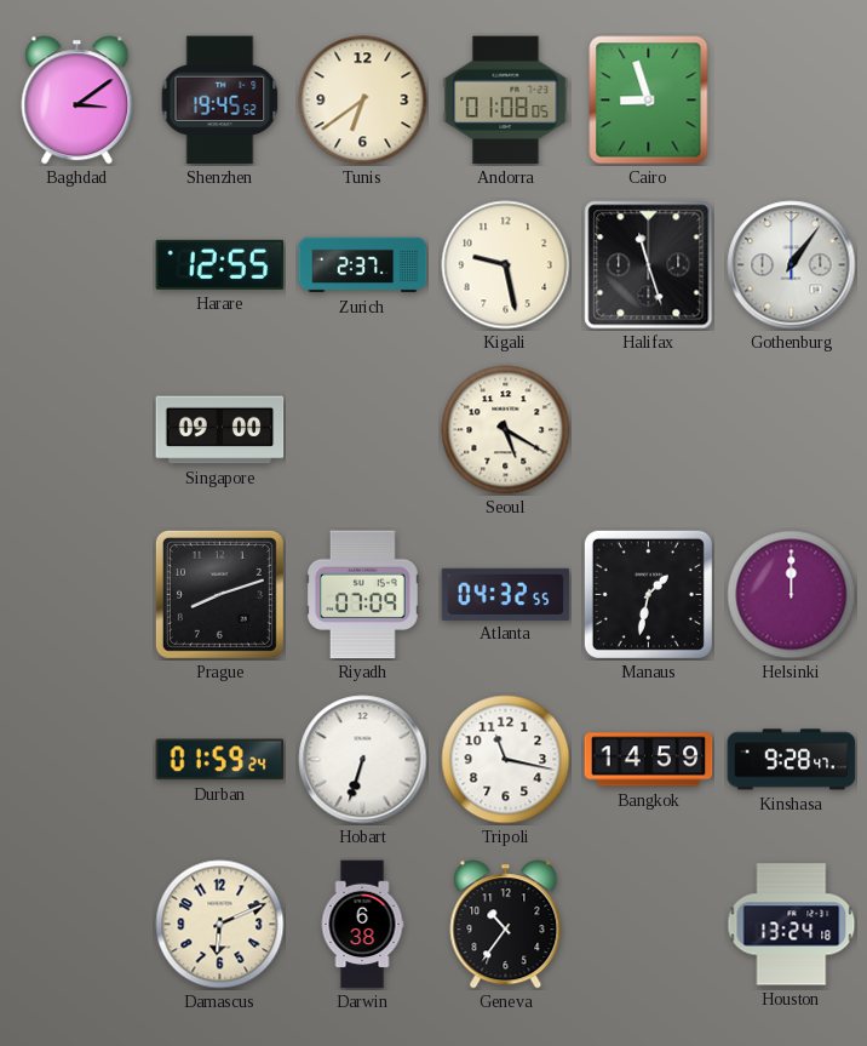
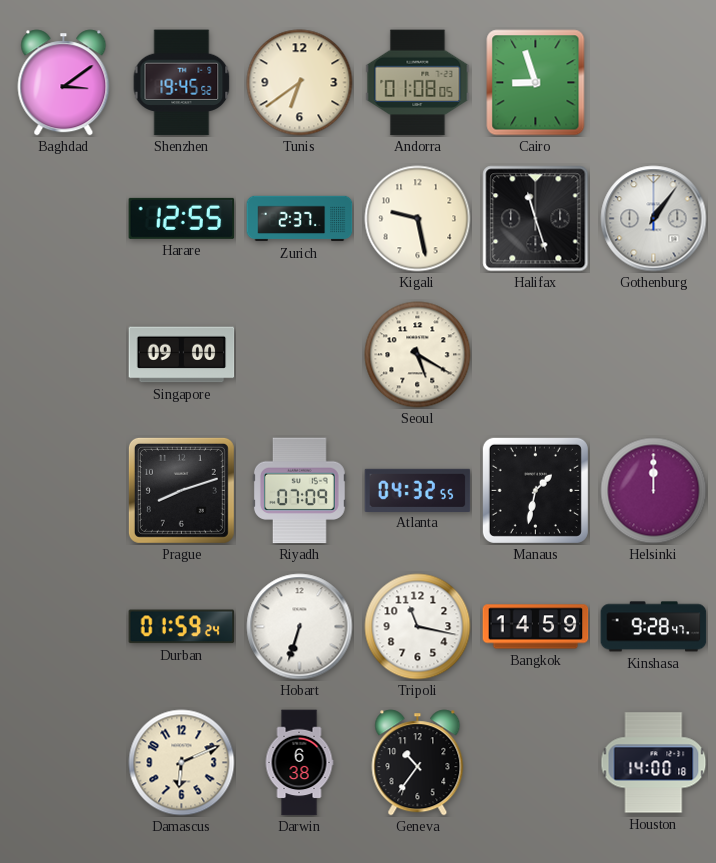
Houston: 13:24 -> 14:00
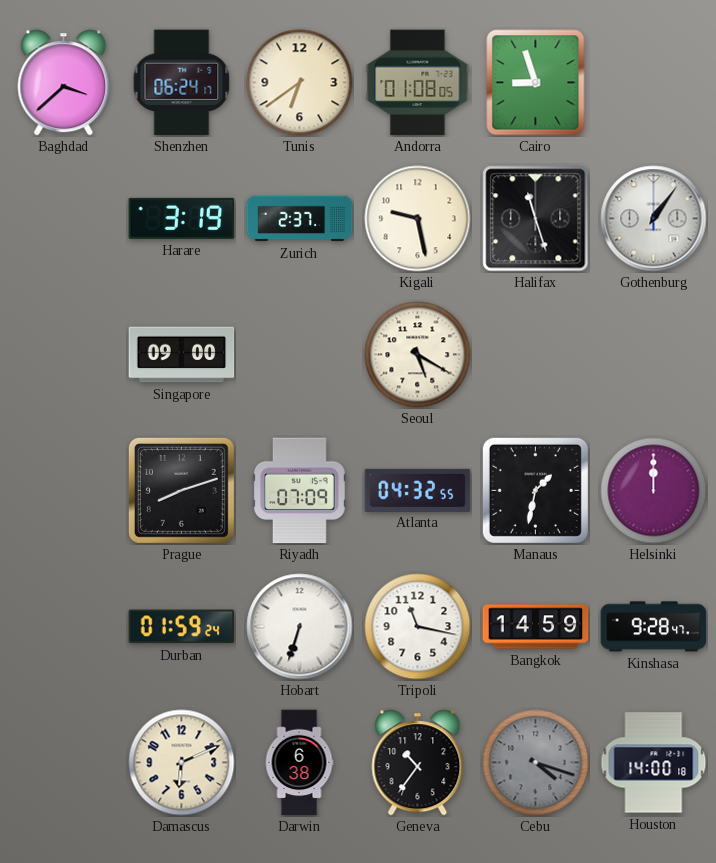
Baghdad: 3:09 -> 3:38
Shenzhen: 19:45 -> 06:24
Harare: 12:55 -> 3:19
Cebu: none -> 4:18
